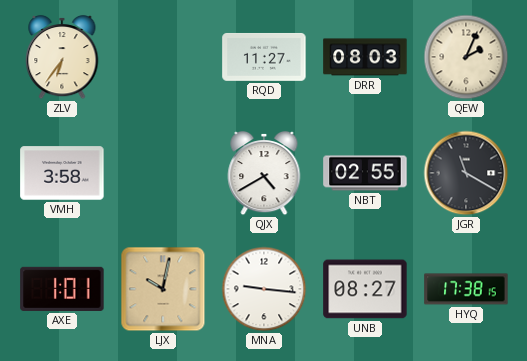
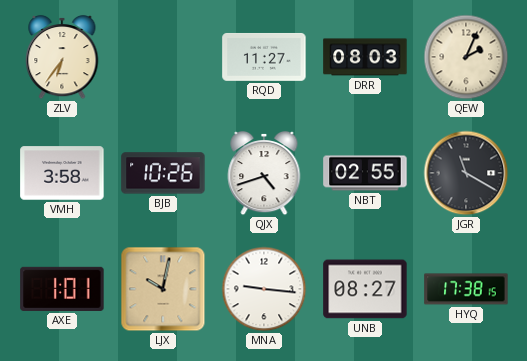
BJB: none -> 10:26
QJX: 4:40 -> 4:42
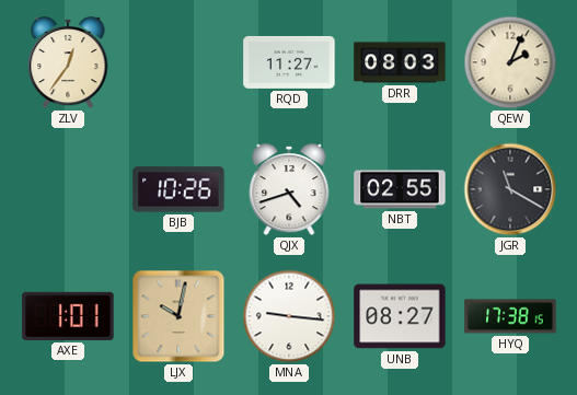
ZLV: 6:36 -> 12:36
VMH: 3:58 -> none
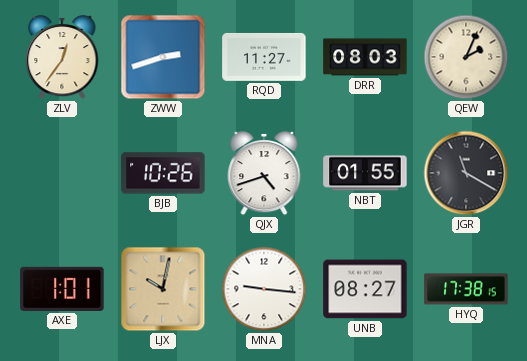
ZWW: none -> 2:42
NBT: 02:55 -> 01:55
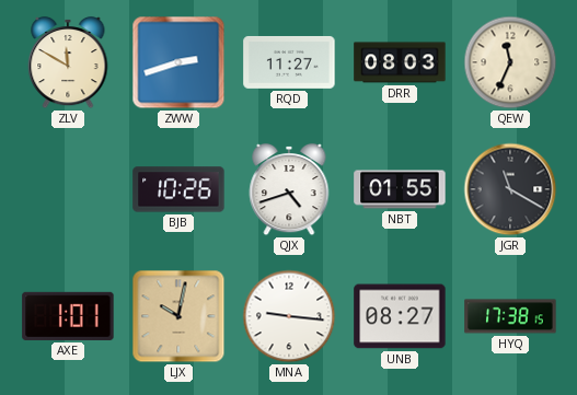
ZLV: 12:36 -> 11:50
QEW: 2:04 -> 11:34
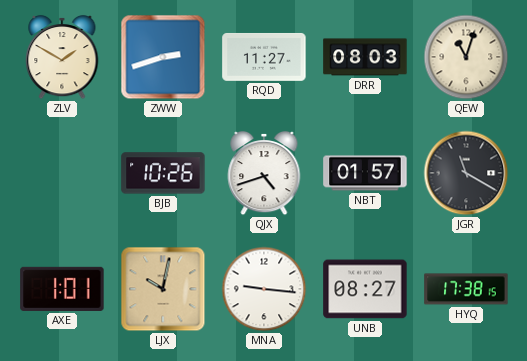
ZLV: 11:50 -> 1:50
QEW: 11:34 -> 11:03
NBT: 01:55 -> 01:57
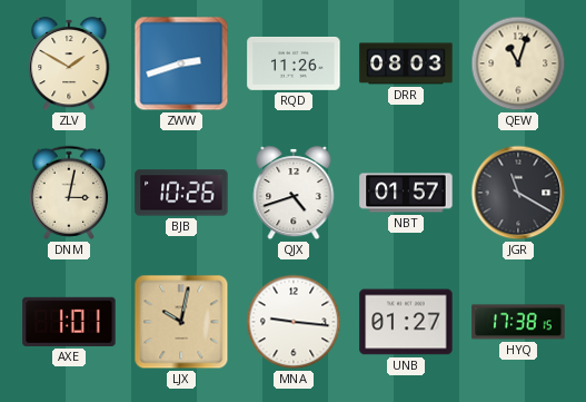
RQD: 11:27 -> 11:26
DNM: none -> 3:02
UNB: 08:27 -> 01:27
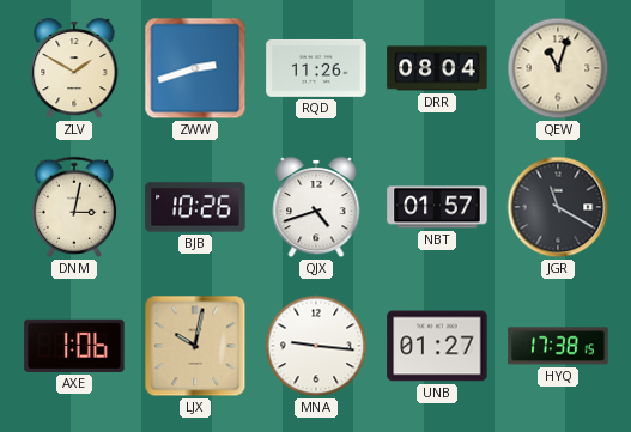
DRR: 08:03 -> 08:04
AXE: 1:01 -> 1:06
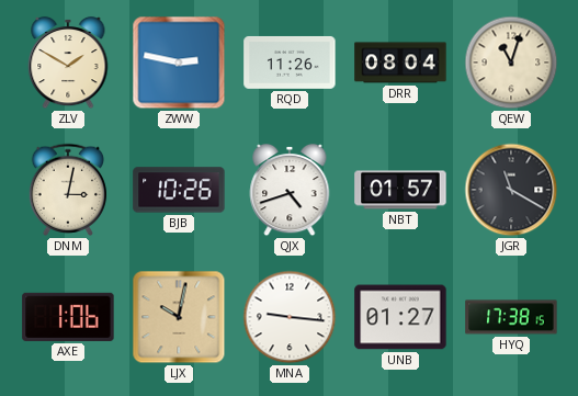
ZWW: 2:42 -> 2:47
